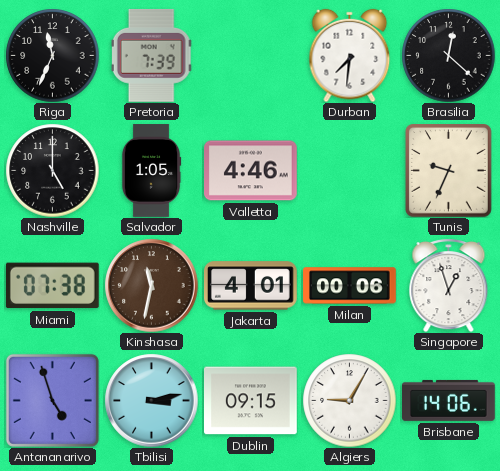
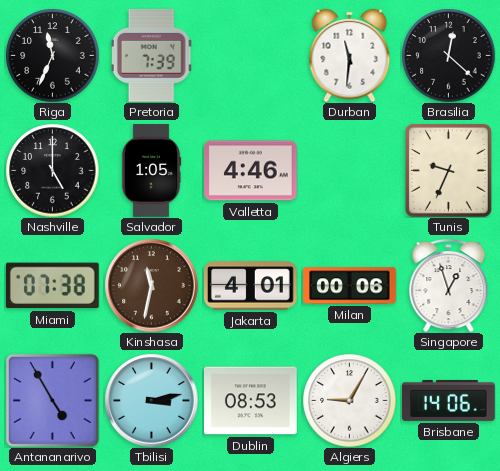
Durban: 7:31 -> 11:31
Antananarivo: 4:57 -> 4:55
Dublin: 09:15 -> 08:53
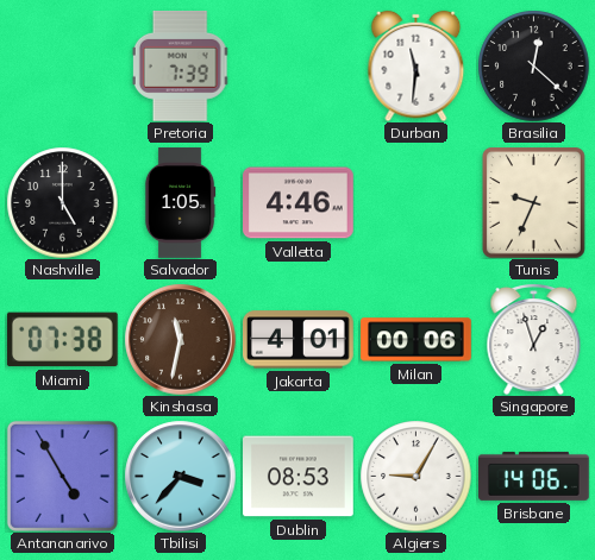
Riga: 11:34 -> none
Tbilisi: 3:13 -> 3:37
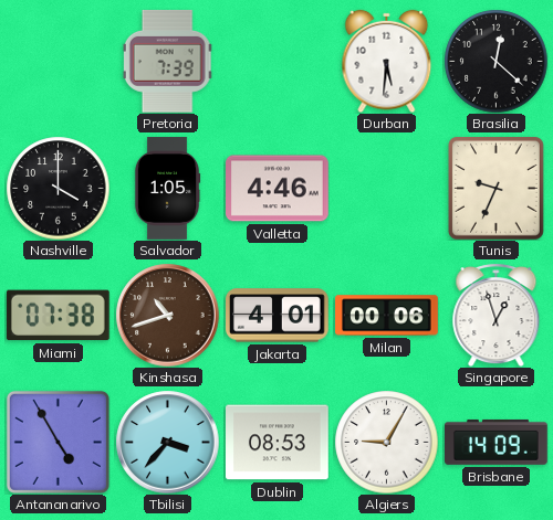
Durban: 11:31 -> 5:31
Nashville: 5:00 -> 4:00
Kinshasa: 11:32 -> 10:42
Brisbane: 14:06 -> 14:09
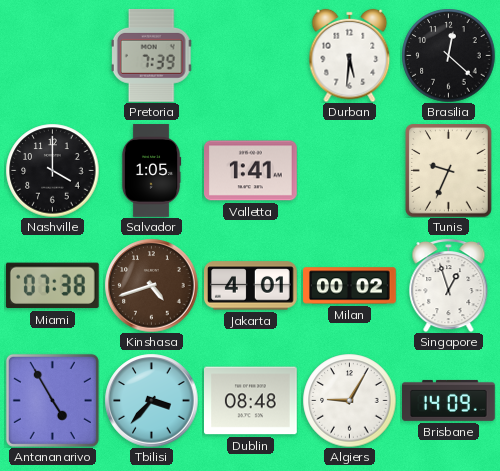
Valletta: 4:46 -> 1:41
Kinshasa: 10:42 -> 4:42
Milan: 00:06 -> 00:02
Dublin: 08:53 -> 08:48
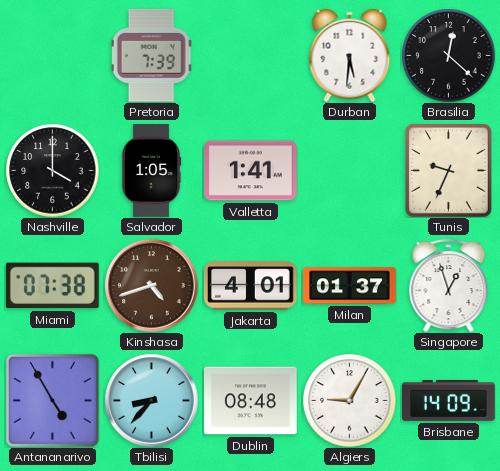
Milan: 00:02 -> 01:37
Tbilisi: 3:37 -> 8:37
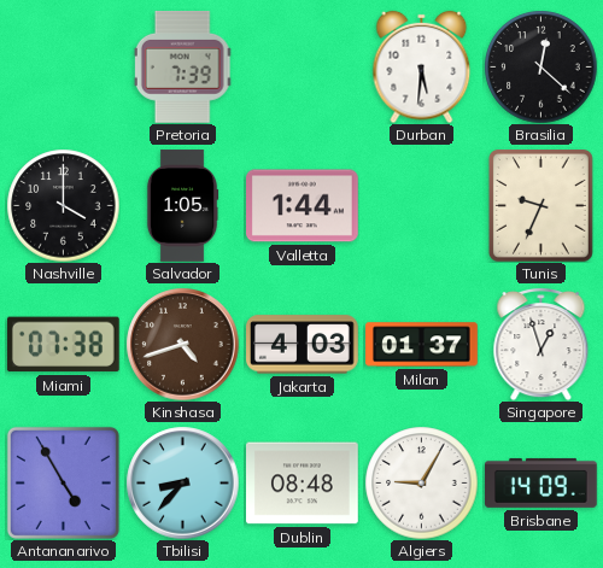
Valletta: 1:41 -> 1:44
Jakarta: 4:01 -> 4:03
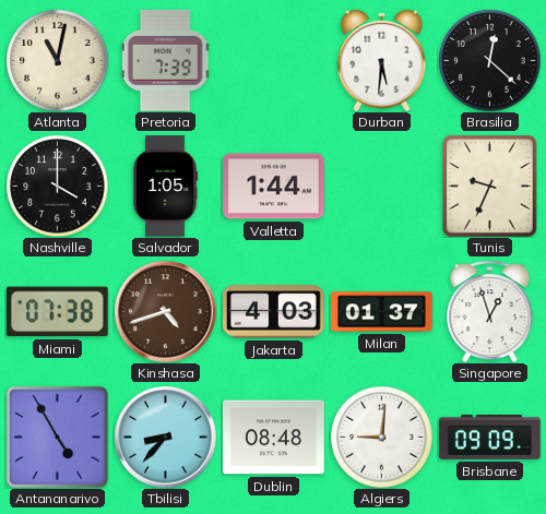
Atlanta: none -> 11:02
Algiers: 9:05 -> 9:01
Brisbane: 14:09 -> 09:09
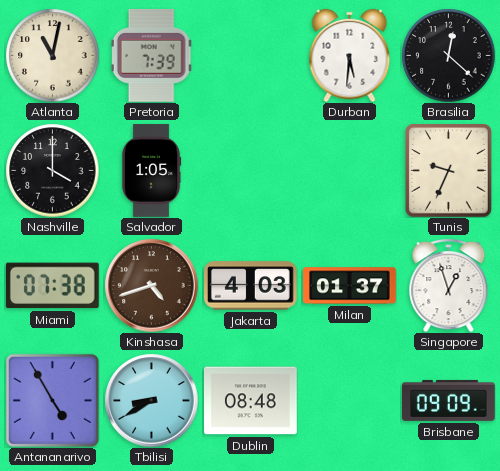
Valletta: 1:44 -> none
Tbilisi: 8:37 -> 8:40
Algiers: 9:01 -> none
